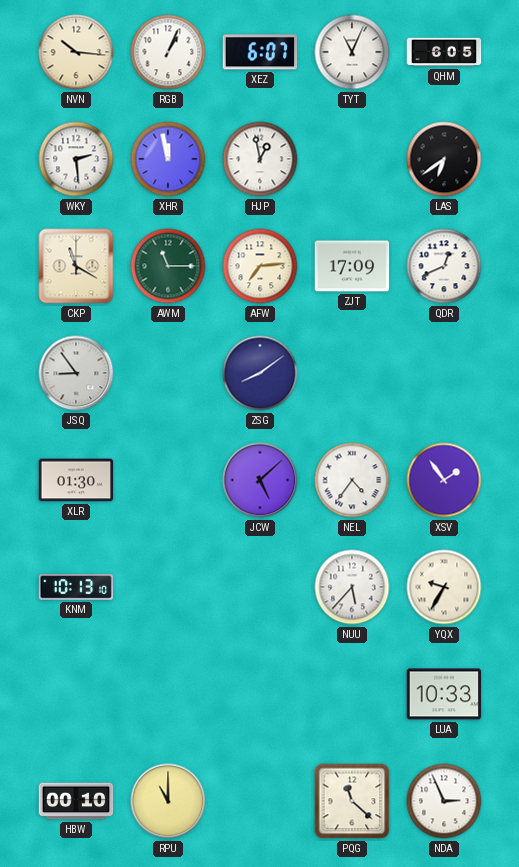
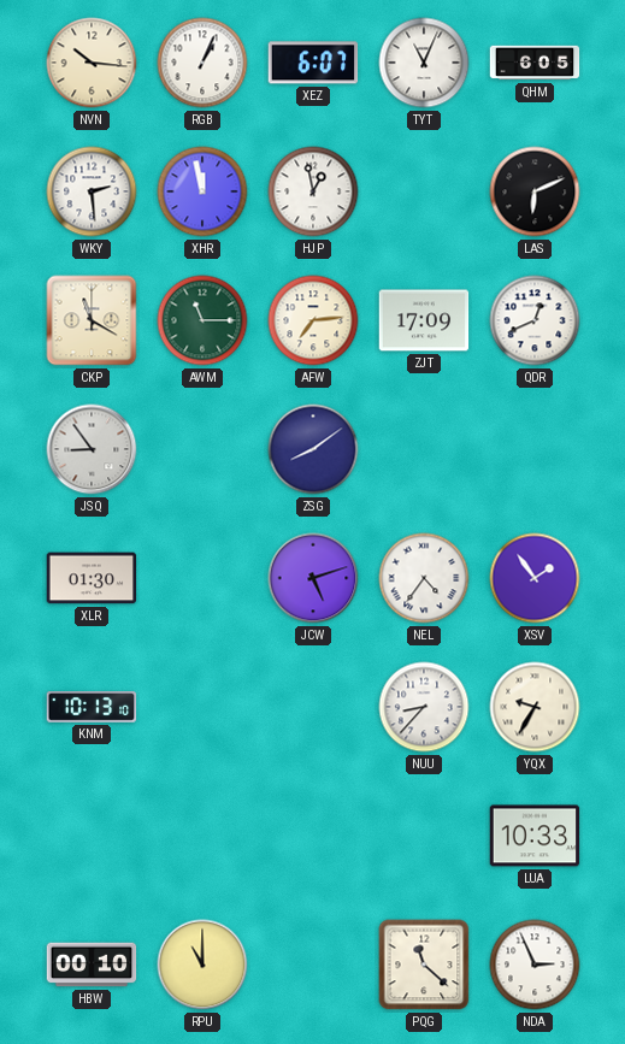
LAS: 6:39 -> 6:11
JCW: 5:08 -> 5:12
NUU: 5:37 -> 8:37
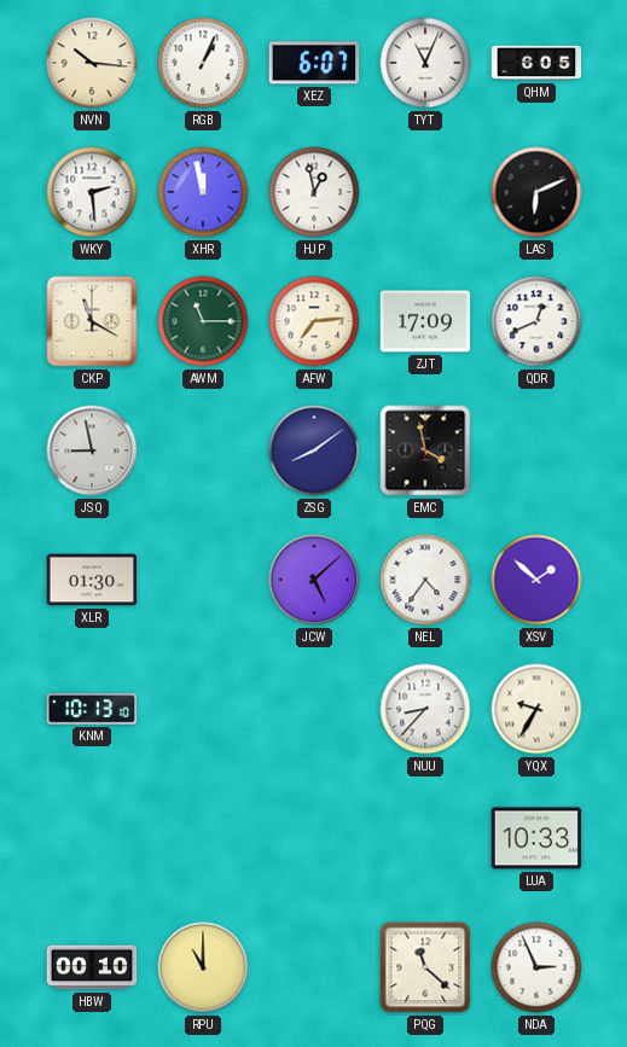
JSQ: 8:54 -> 8:58
EMC: none -> 3:58
JCW: 5:12 -> 5:08
XSV: 1:54 -> 1:52
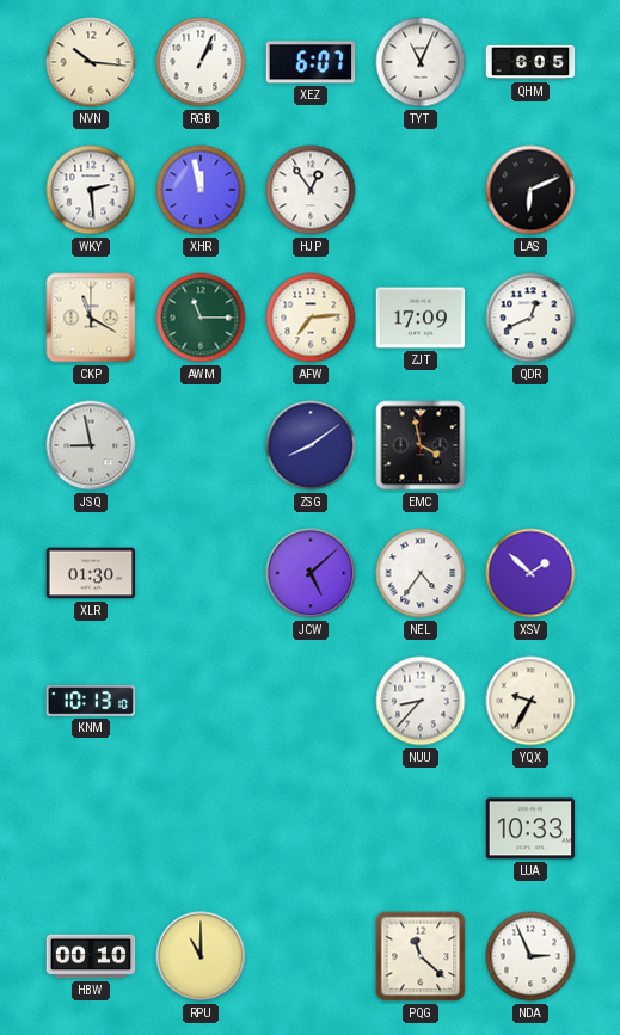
HJP: 12:58 -> 12:54
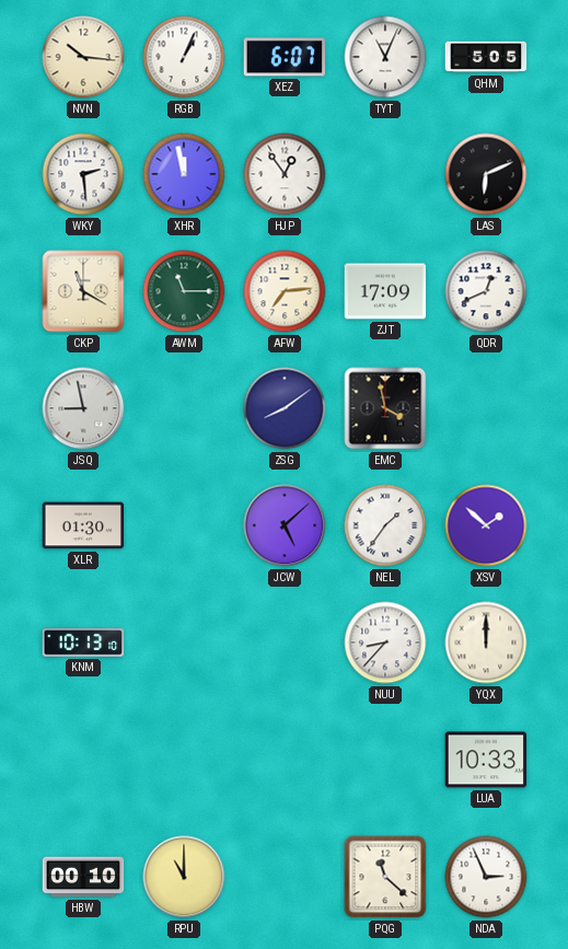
QHM: 6:05 -> 5:05
NEL: 4:36 -> 1:36
YQX: 9:35 -> 12:00
